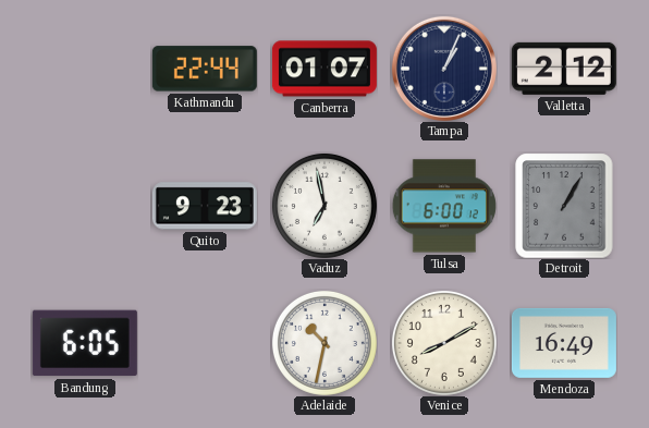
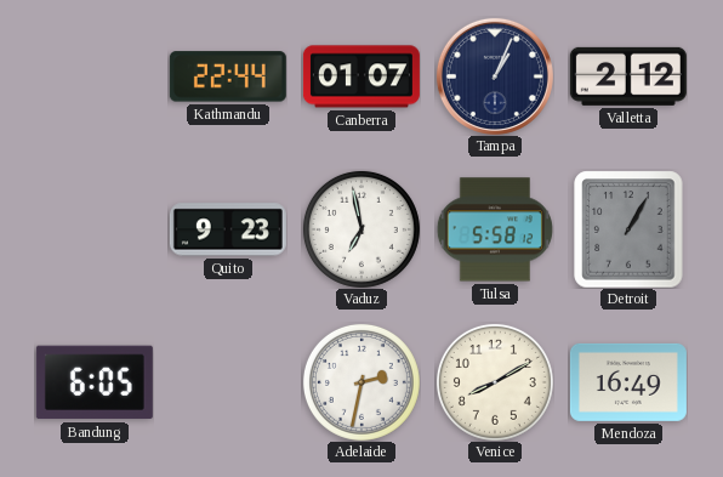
Tulsa: 6:00 -> 5:58
Adelaide: 10:32 -> 2:32
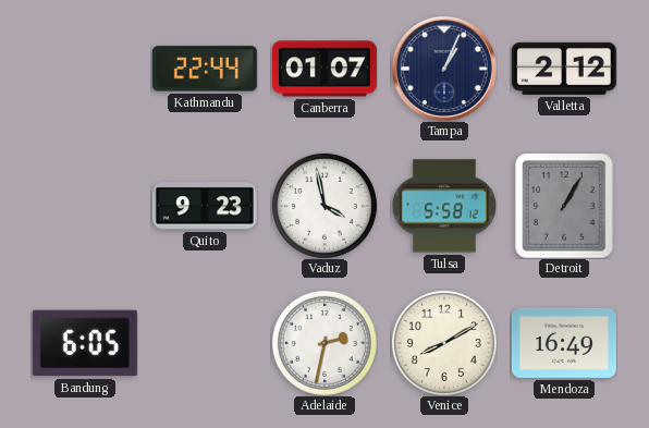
Vaduz: 6:58 -> 3:58
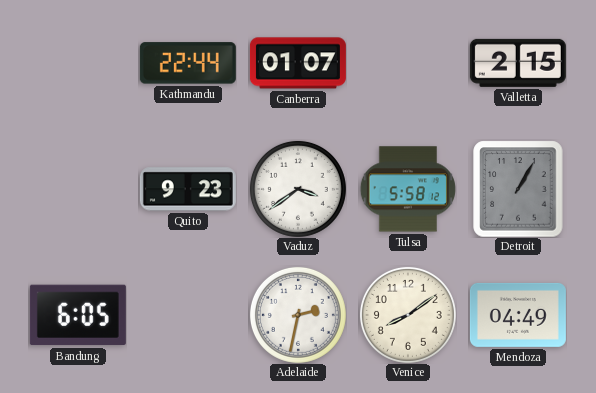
Tampa: 1:04 -> none
Valletta: 2:12 -> 2:15
Vaduz: 3:58 -> 3:39
Venice: 8:10 -> 8:09
Mendoza: 16:49 -> 04:49
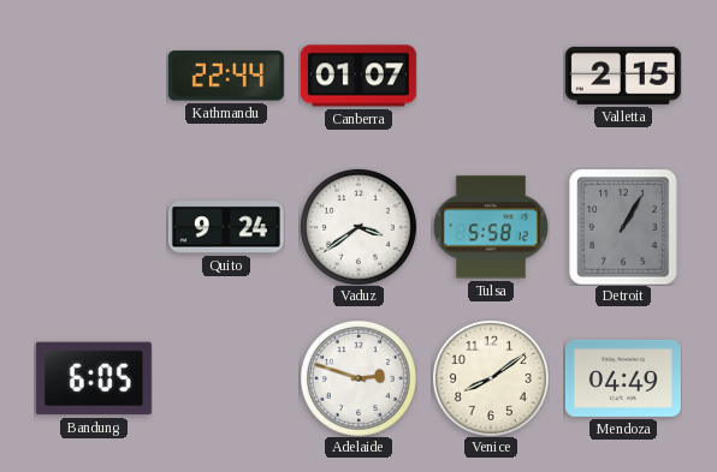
Quito: 9:23 -> 9:24
Adelaide: 2:32 -> 2:48
